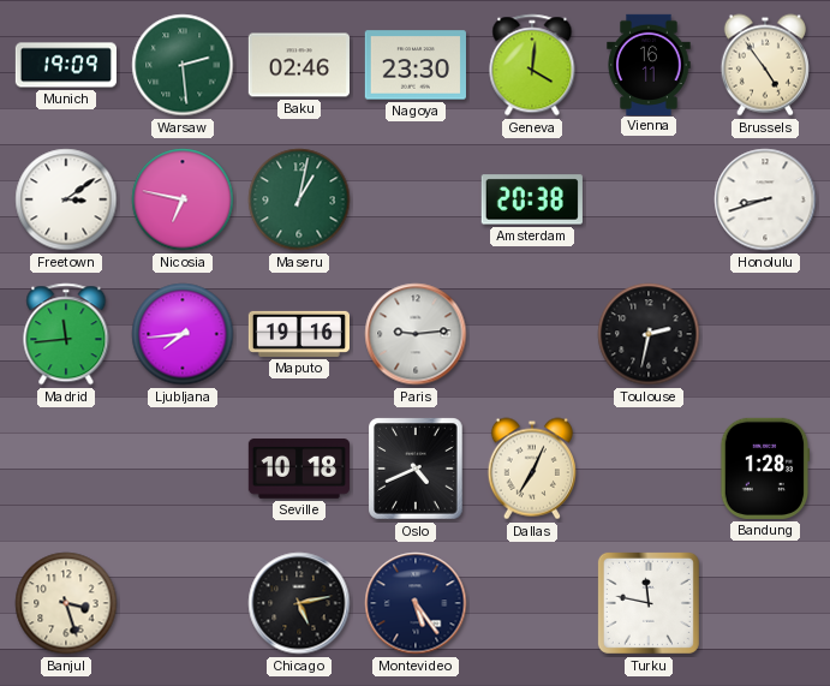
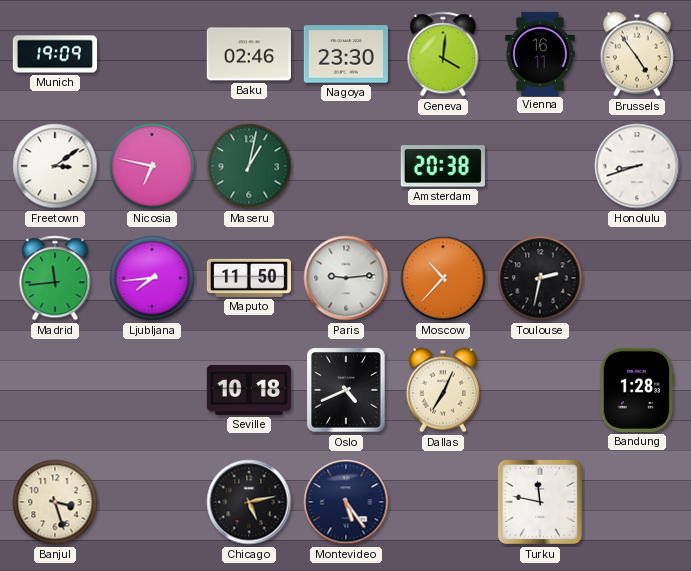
Warsaw: 2:29 -> none
Maputo: 19:16 -> 11:50
Moscow: none -> 10:37
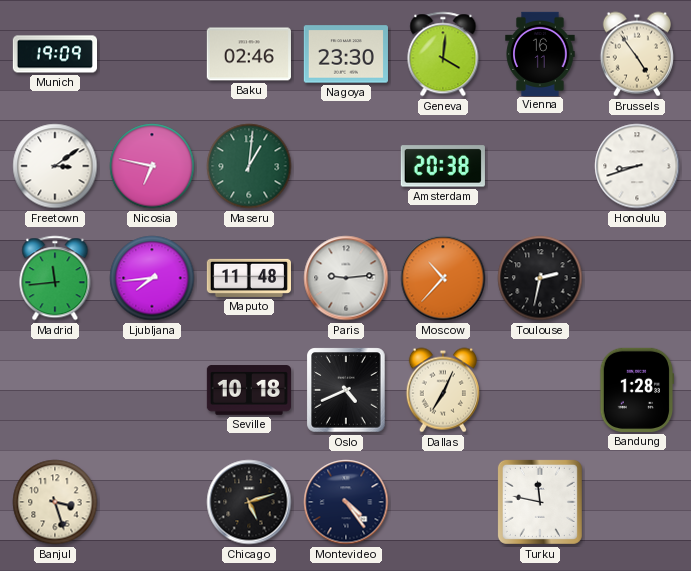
Maseru: 1:02 -> 1:01
Maputo: 11:50 -> 11:48
Chicago: 5:13 -> 5:12
Montevideo: 5:24 -> 4:24
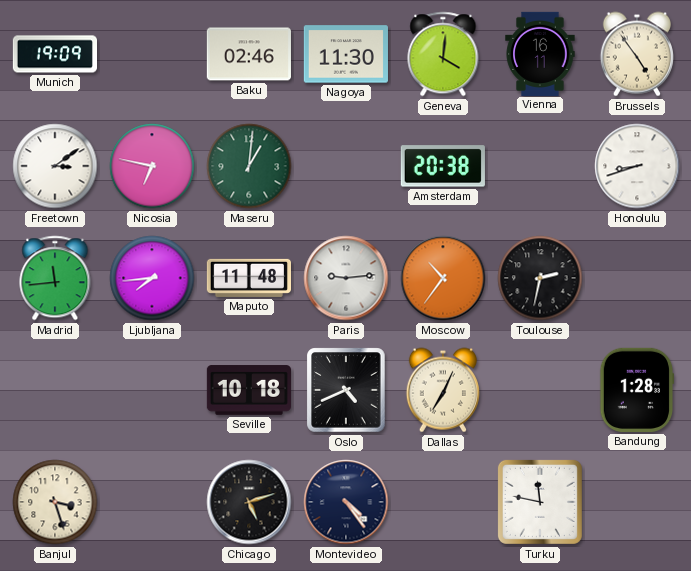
Nagoya: 23:30 -> 11:30
Moscow: 10:37 -> 10:36
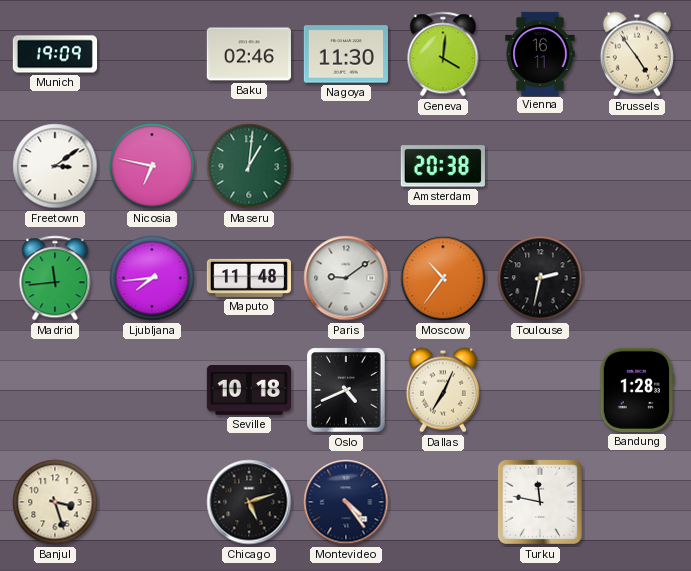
Honolulu: 8:42 -> none
Paris: 9:14 -> 9:09
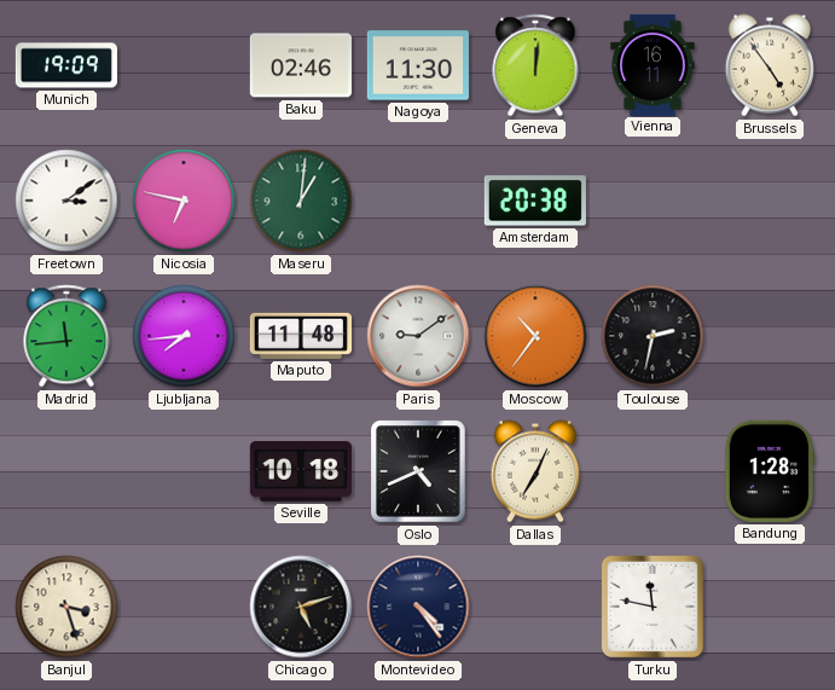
Geneva: 4:01 -> 12:01
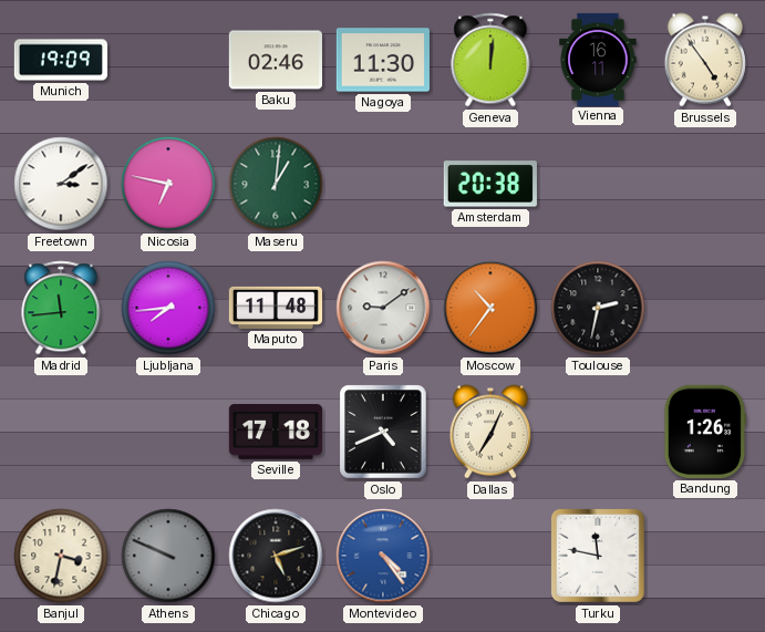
Seville: 10:18 -> 17:18
Bandung: 1:28 -> 1:26
Banjul: 3:27 -> 3:32
Athens: none -> 9:49
Montevideo dial: navy -> blue
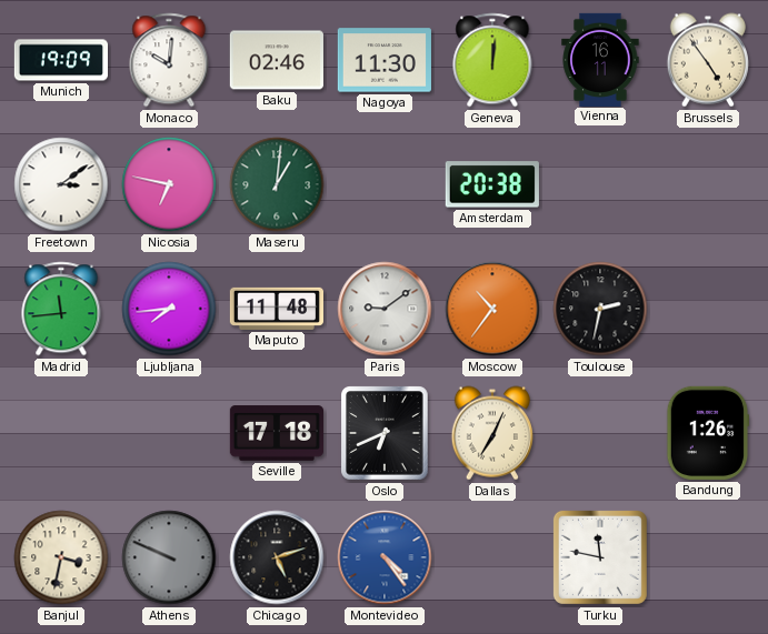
Monaco: none -> 10:01
Oslo: 4:41 -> 6:41
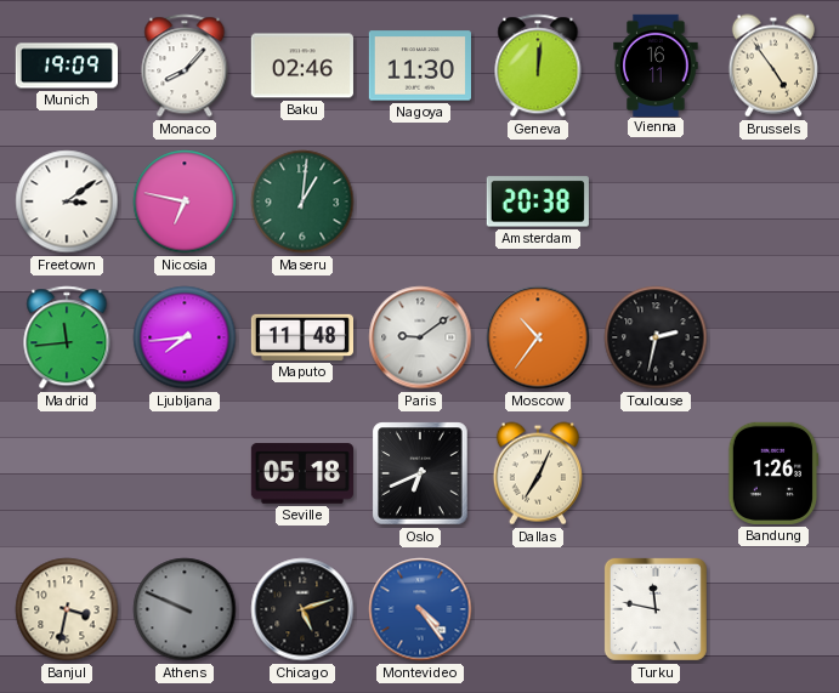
Monaco: 10:01 -> 8:07
Seville: 17:18 -> 05:18
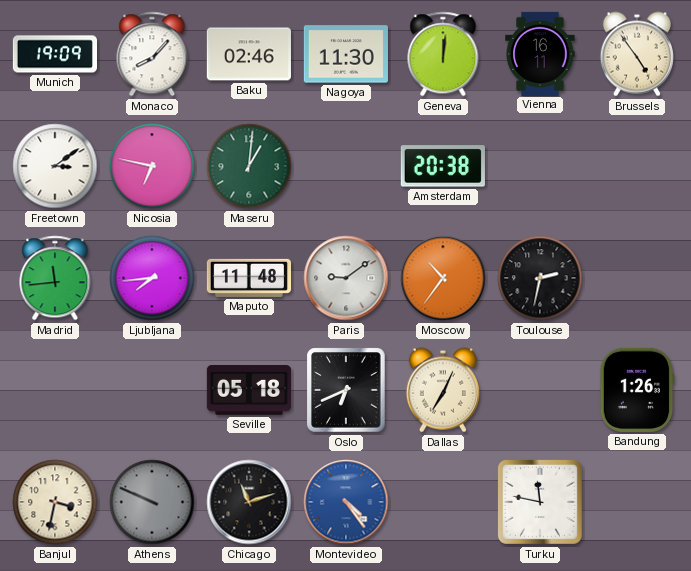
Chicago: 5:12 -> 11:12
